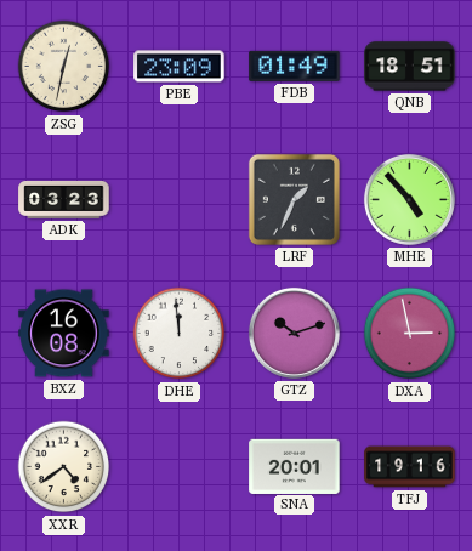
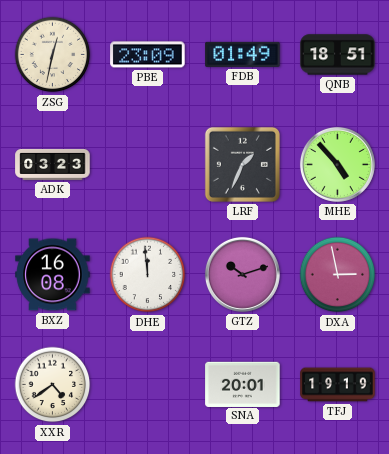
TFJ: 19:16 -> 19:19
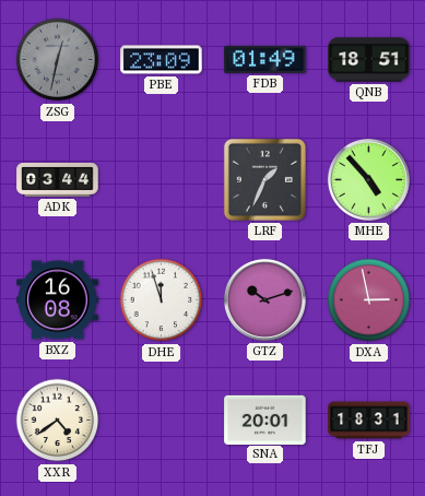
ZSG dial: cream -> grey
ADK: 03:23 -> 03:44
DHE: 11:59 -> 11:57
TFJ: 19:19 -> 18:31
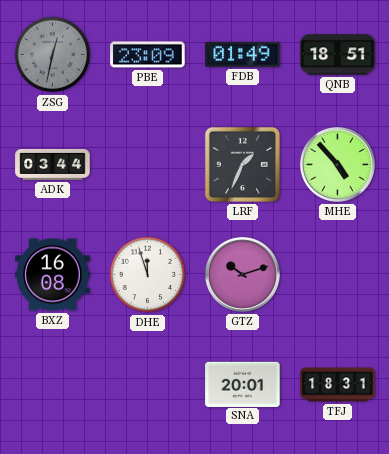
DXA: 2:58 -> none
XXR: 4:39 -> none
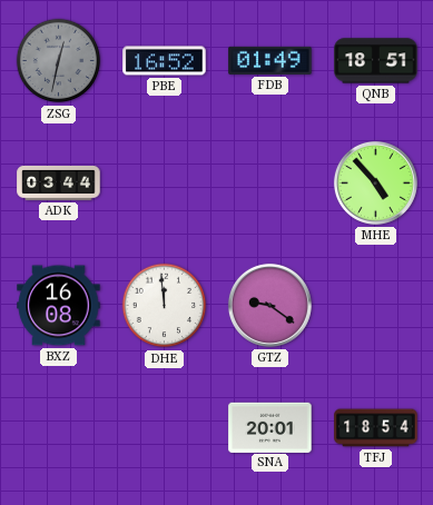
PBE: 23:09 -> 16:52
LRF: 1:34 -> none
DHE: 11:57 -> 11:59
GTZ: 10:12 -> 9:21
TFJ: 18:31 -> 18:54
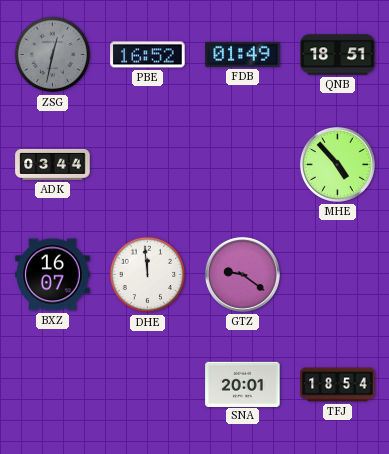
BXZ: 16:08 -> 16:07
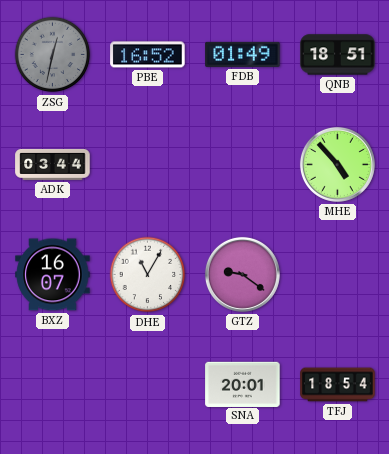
DHE: 11:59 -> 11:05
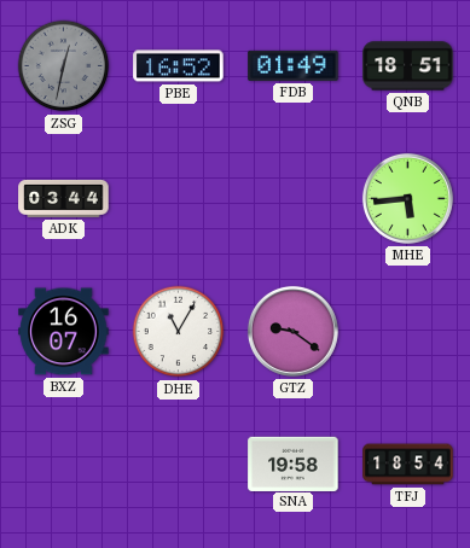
MHE: 4:53 -> 5:44
SNA: 20:01 -> 19:58
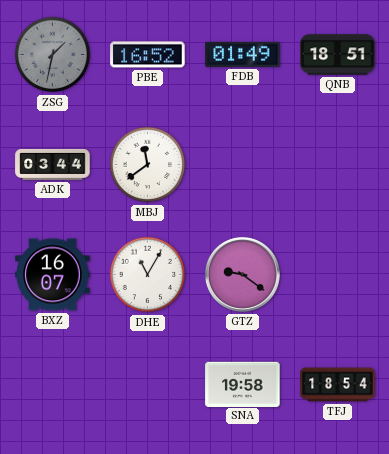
ZSG: 12:32 -> 1:32
MBJ: none -> 11:39
MHE: 5:44 -> none
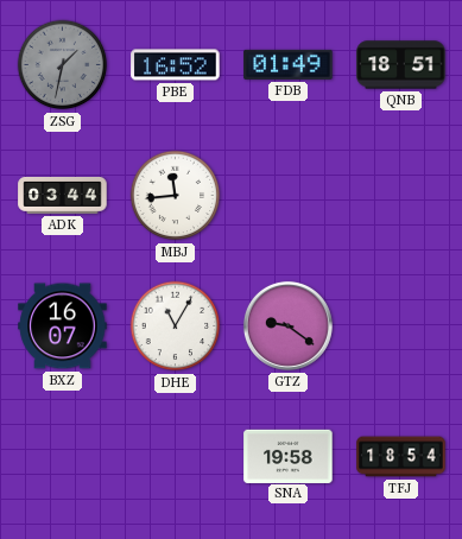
MBJ: 11:39 -> 11:44
